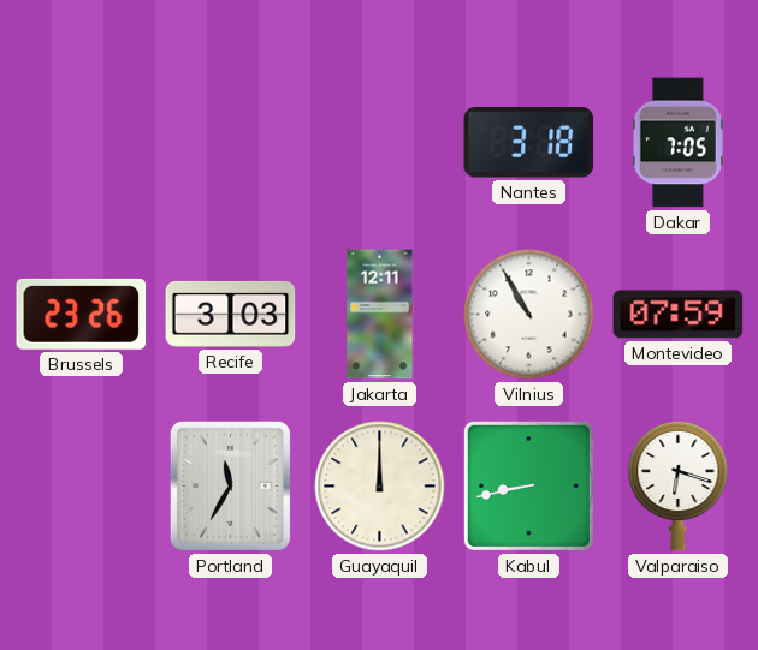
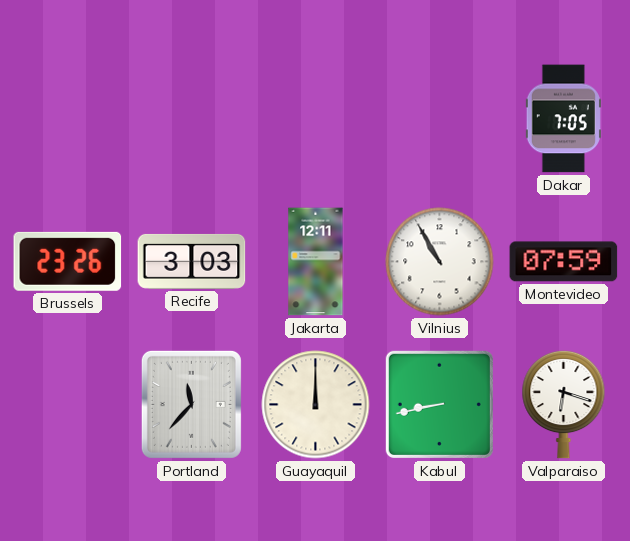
Nantes: 3:18 -> none
Portland: 11:35 -> 11:37
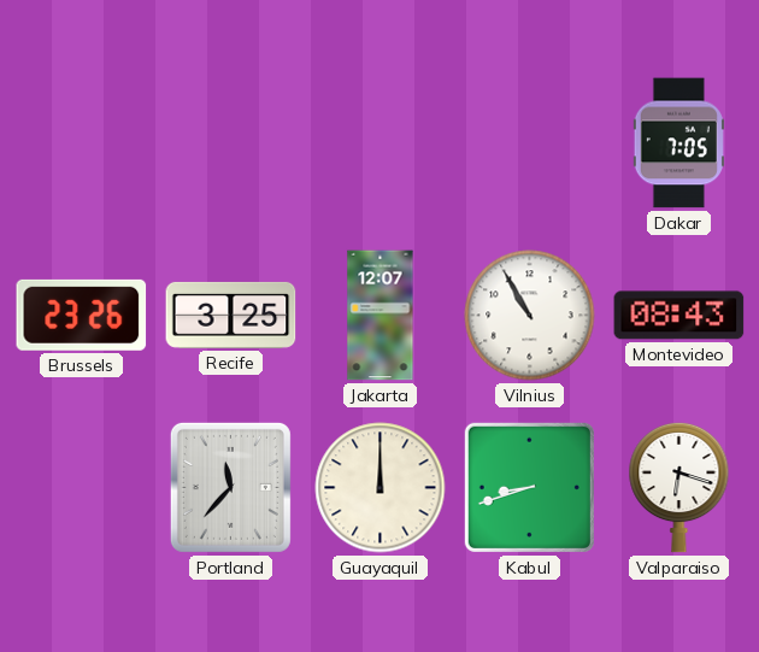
Recife: 3:03 -> 3:25
Jakarta: 12:11 -> 12:07
Montevideo: 07:59 -> 08:43
Kabul: 8:43 -> 8:42
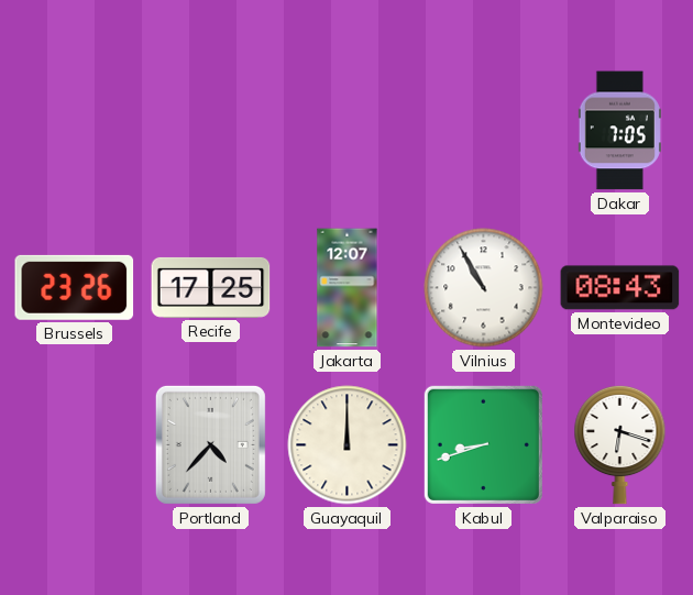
Recife: 3:25 -> 17:25
Portland: 11:37 -> 4:37
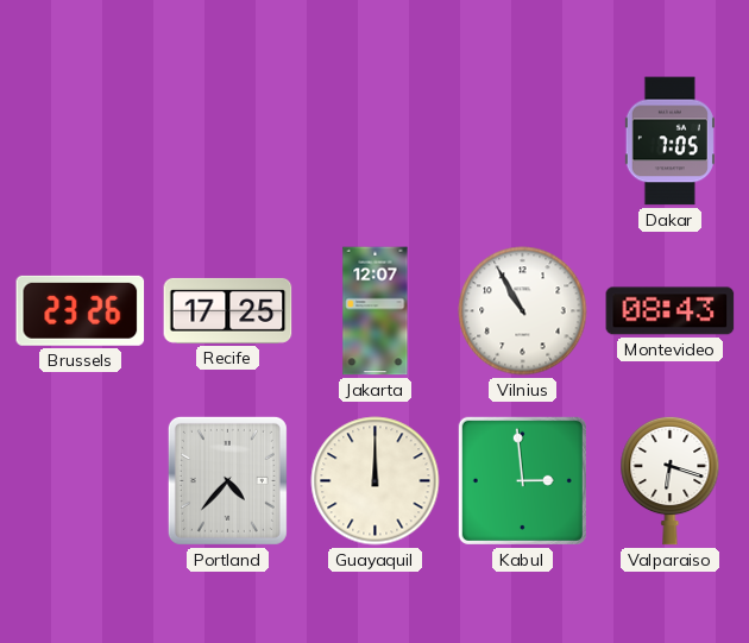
Kabul: 8:42 -> 2:59
